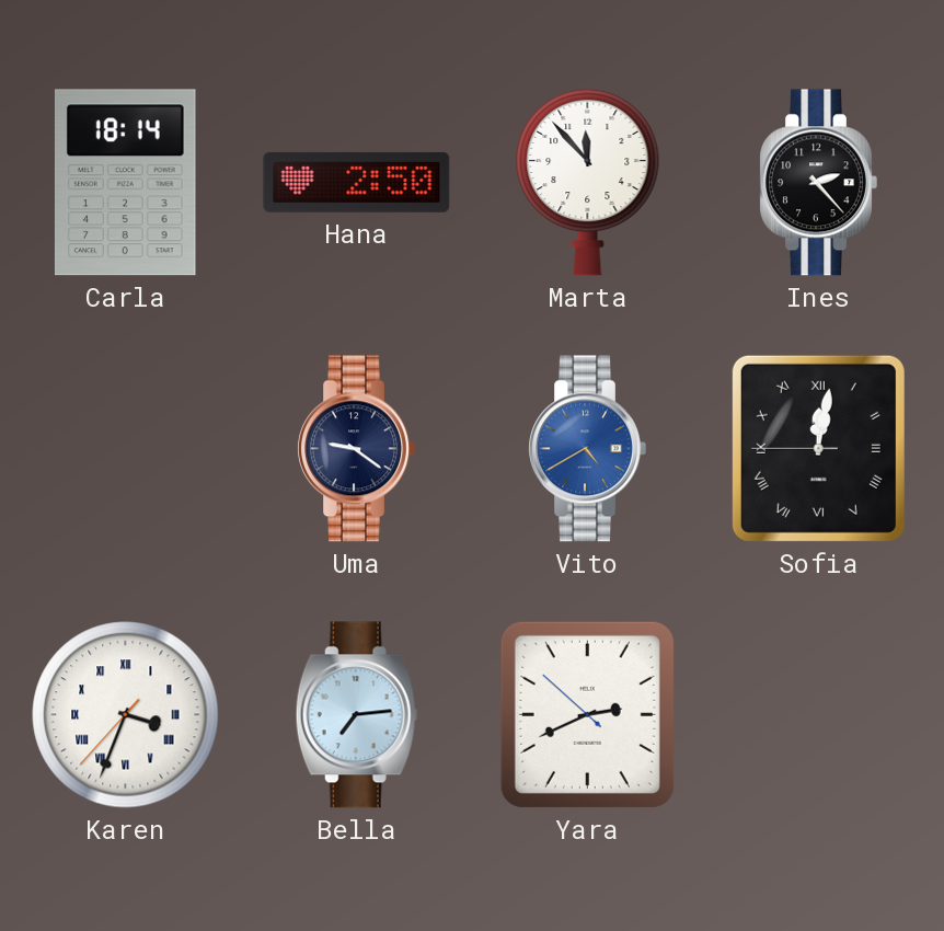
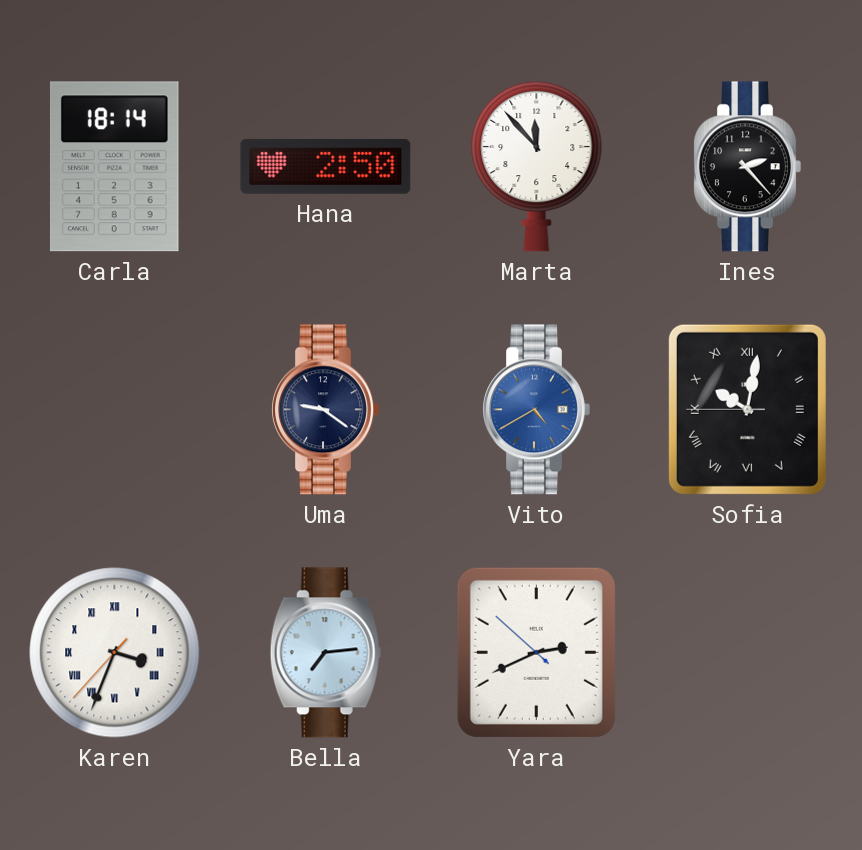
Sofia: 12:01 -> 10:01
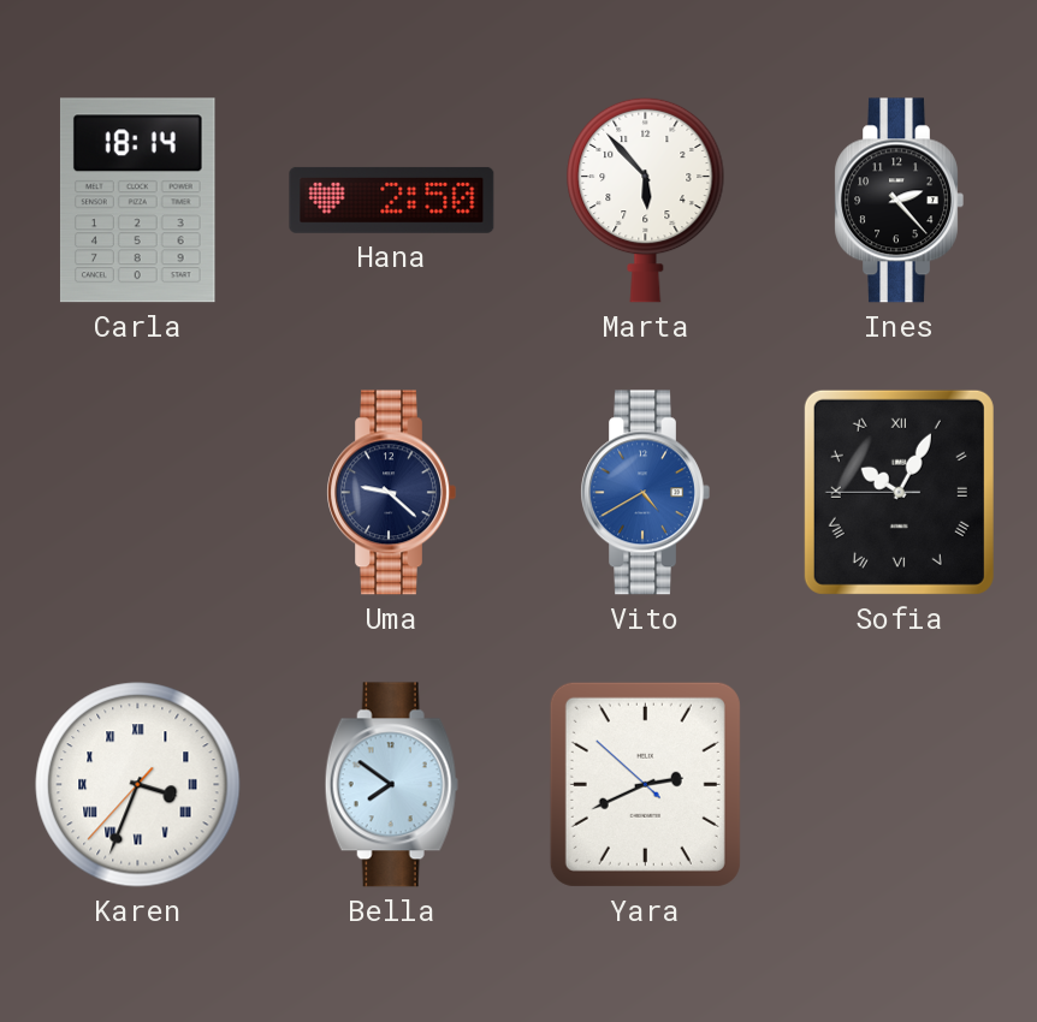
Marta: 11:53 -> 5:53
Uma: 9:21 -> 9:22
Sofia: 10:01 -> 10:04
Bella: 7:14 -> 7:51
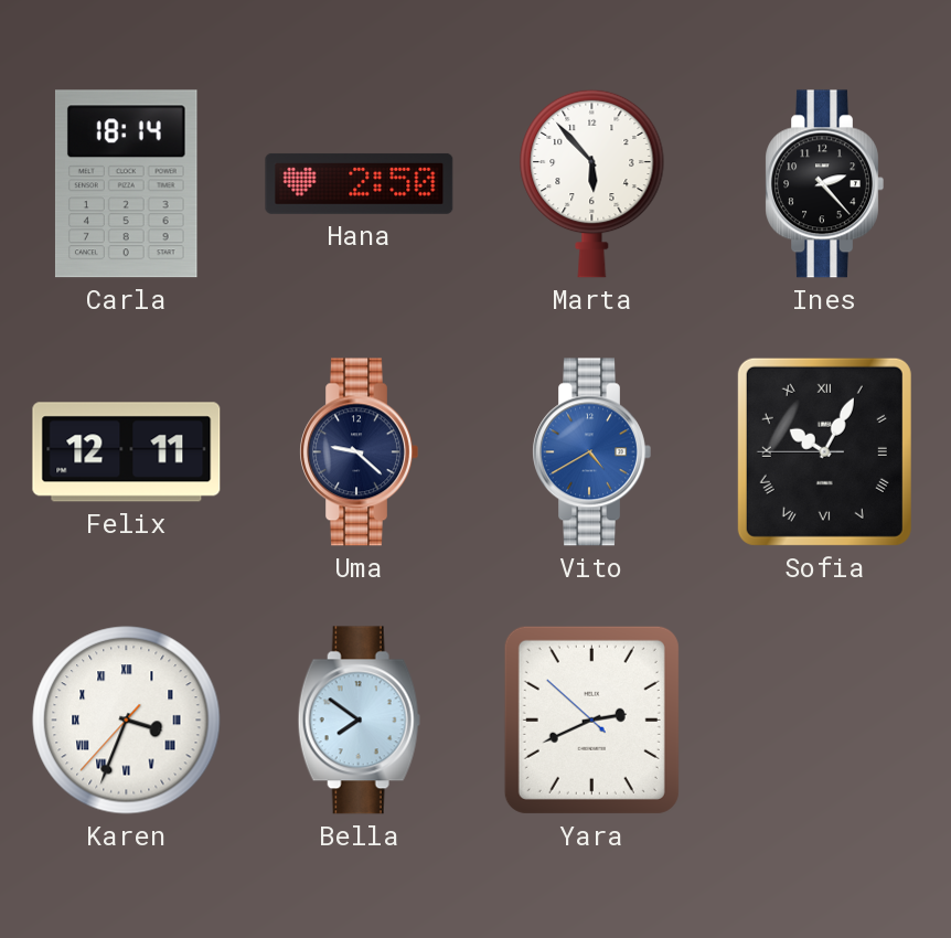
Felix: none -> 12:11
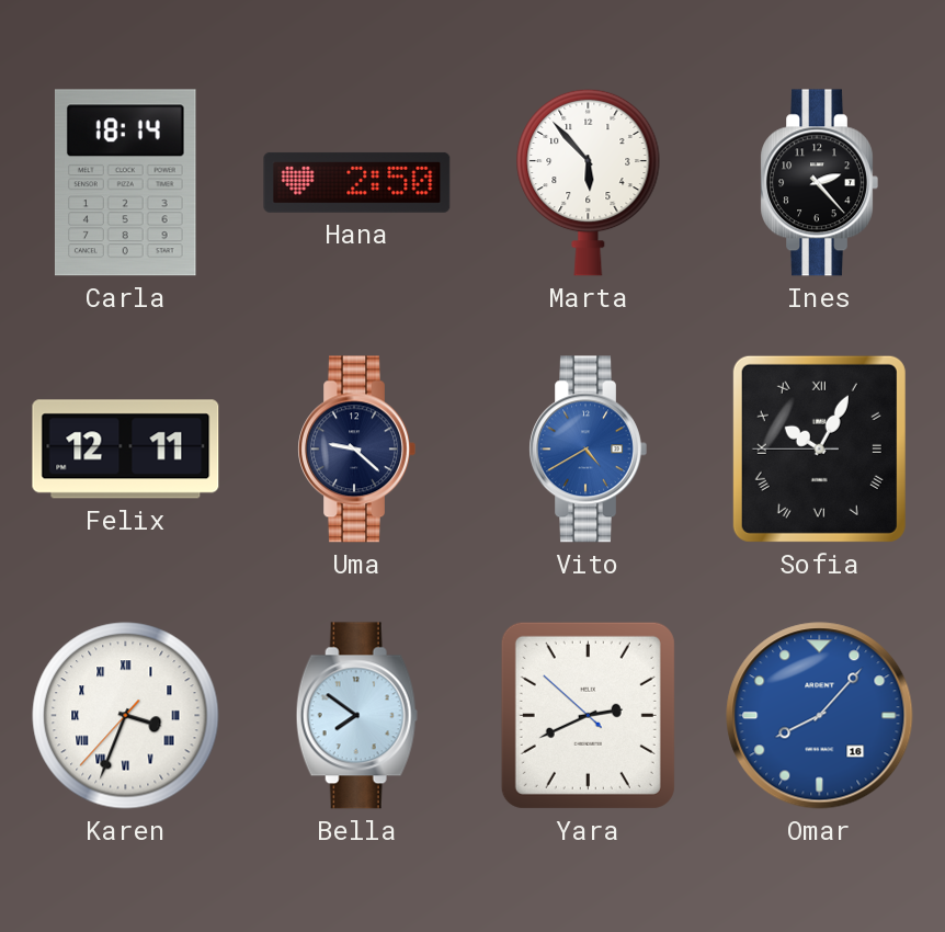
Omar: none -> 8:07
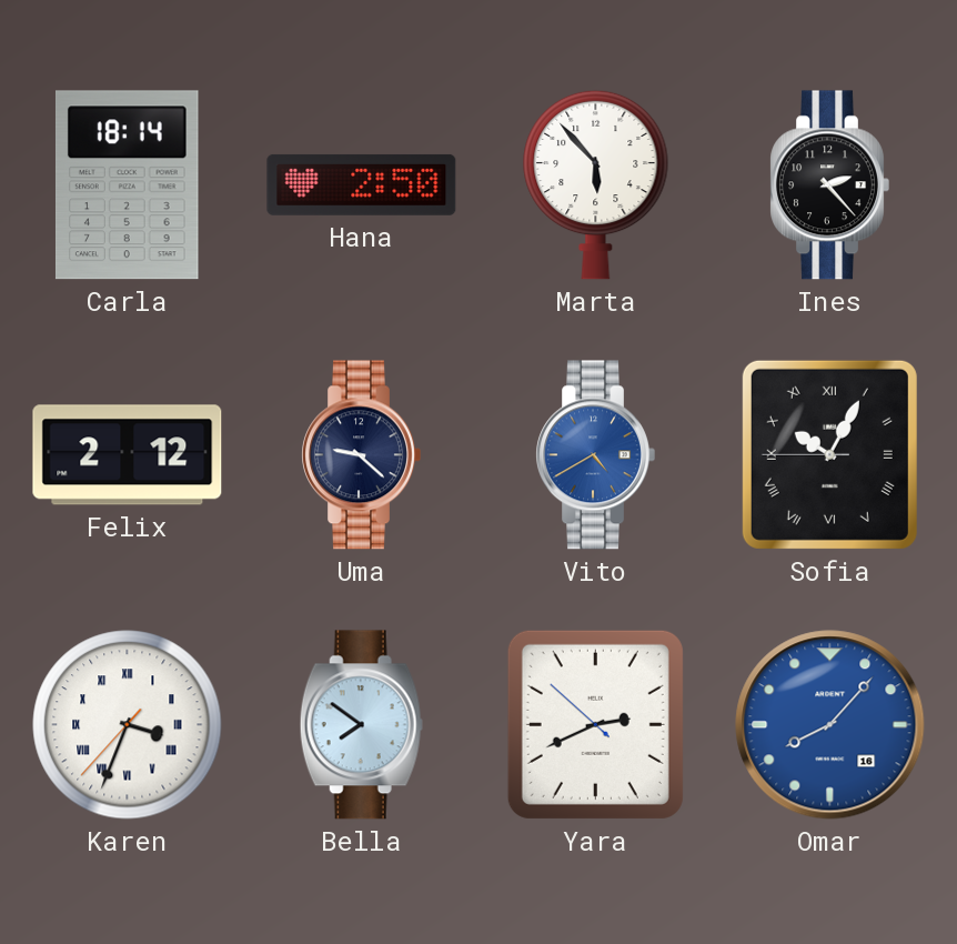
Felix: 12:11 -> 2:12
